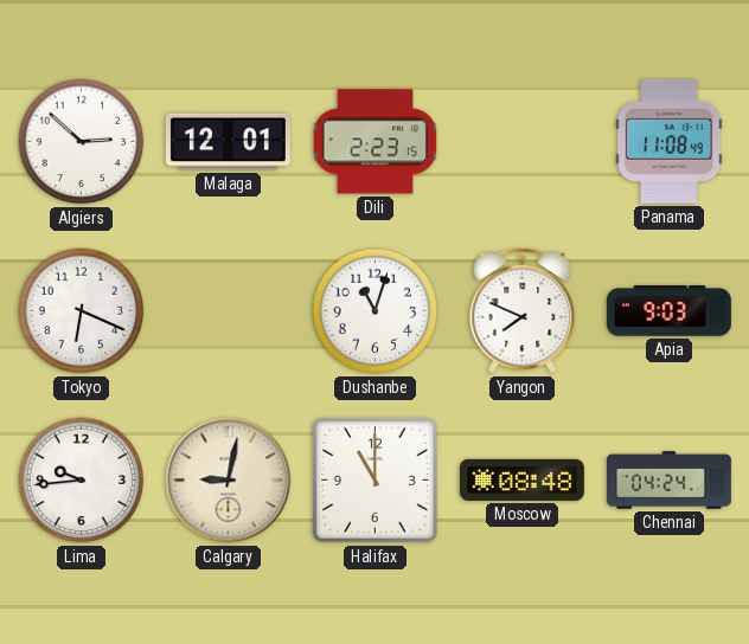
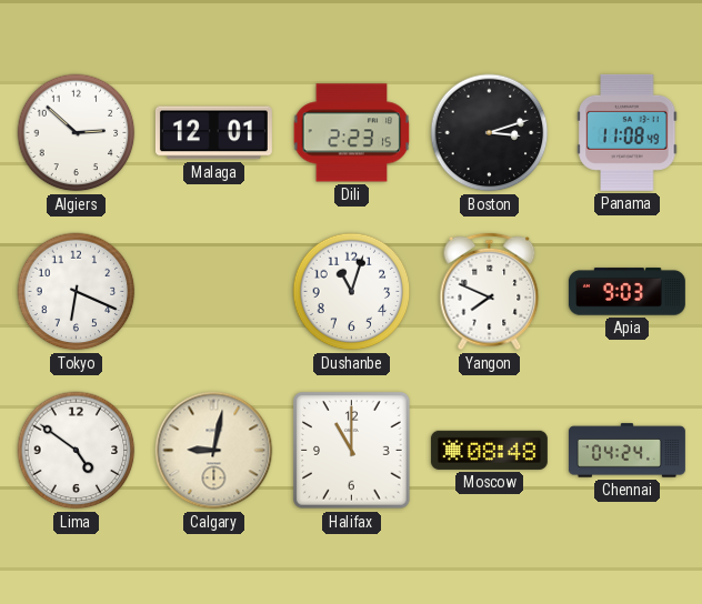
Boston: none -> 3:12
Lima: 9:44 -> 4:51
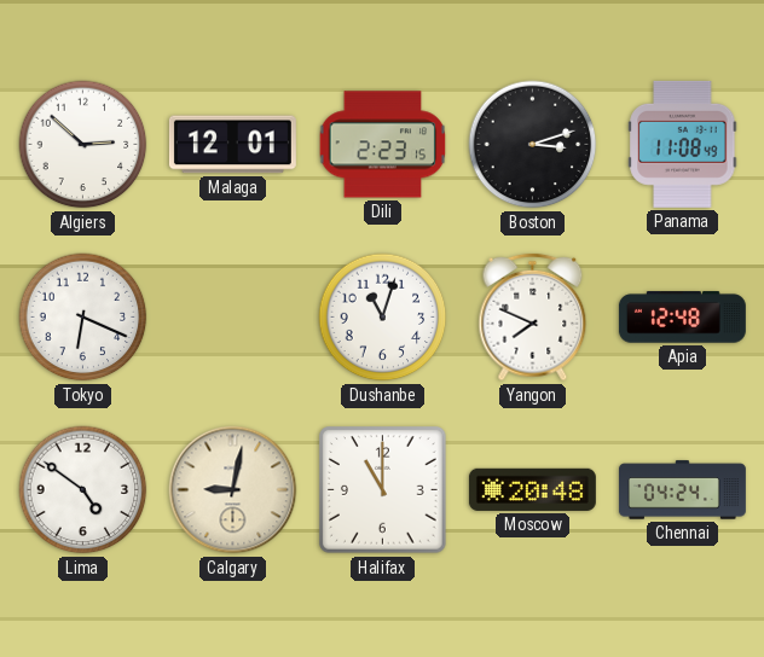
Apia: 9:03 -> 12:48
Moscow: 08:48 -> 20:48
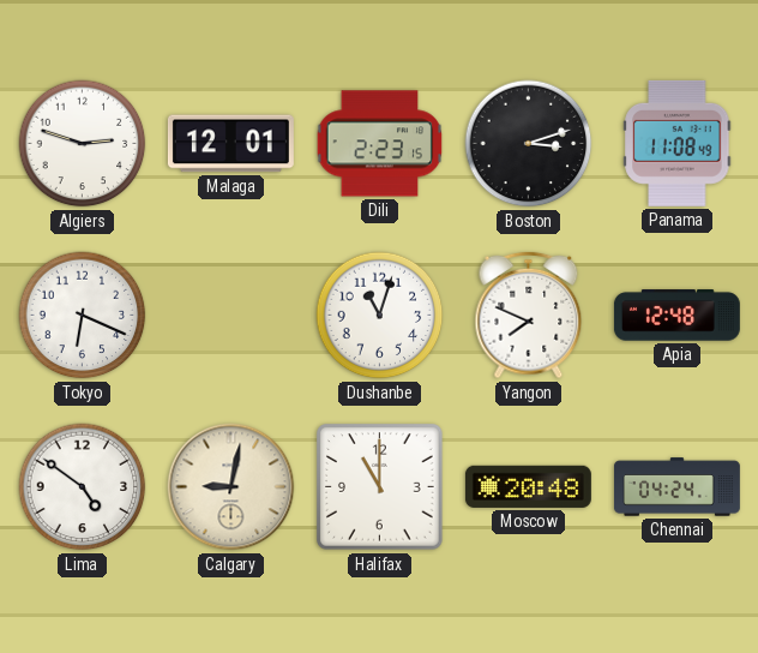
Algiers: 2:52 -> 2:48
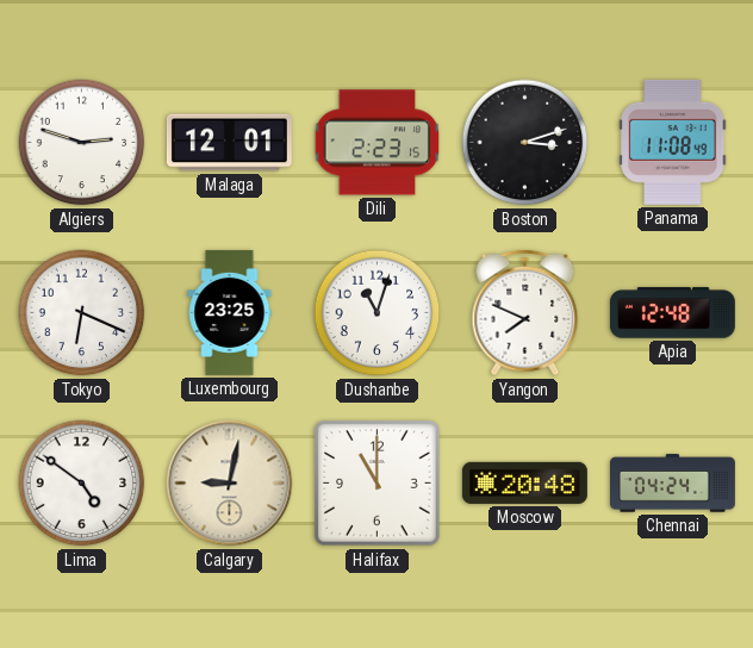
Luxembourg: none -> 23:25
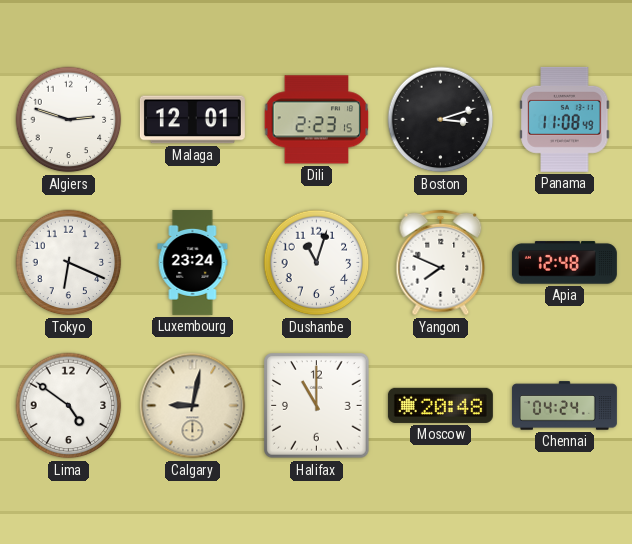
Luxembourg: 23:25 -> 23:24
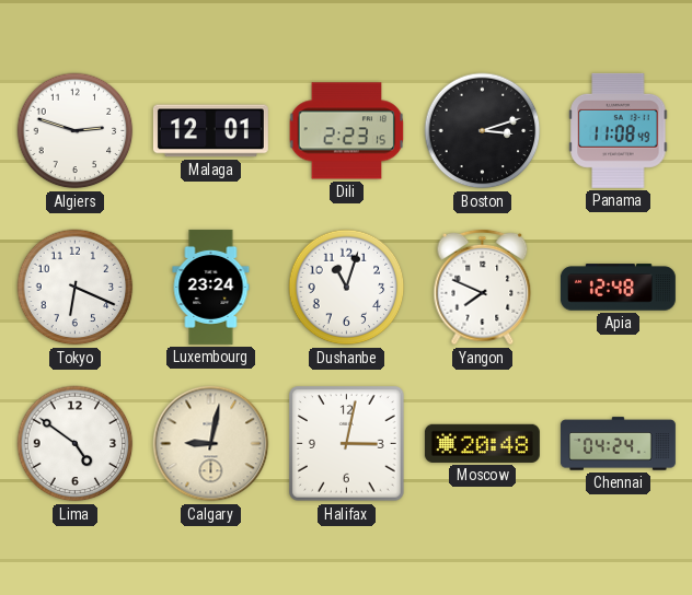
Halifax: 11:00 -> 3:02
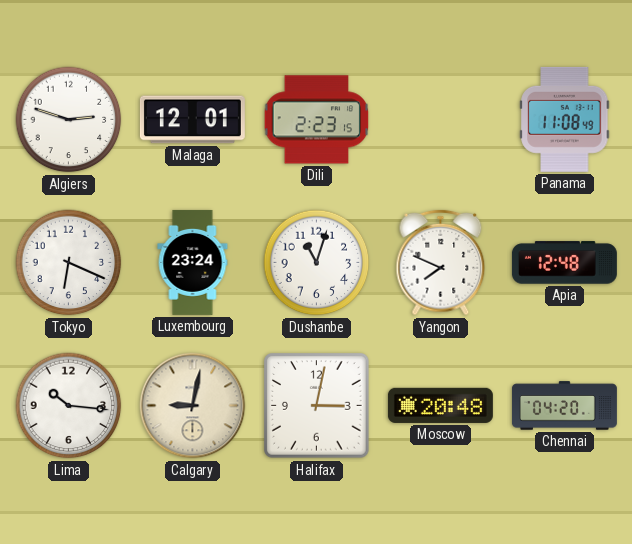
Boston: 3:12 -> none
Lima: 4:51 -> 10:16
Chennai: 04:24 -> 04:20
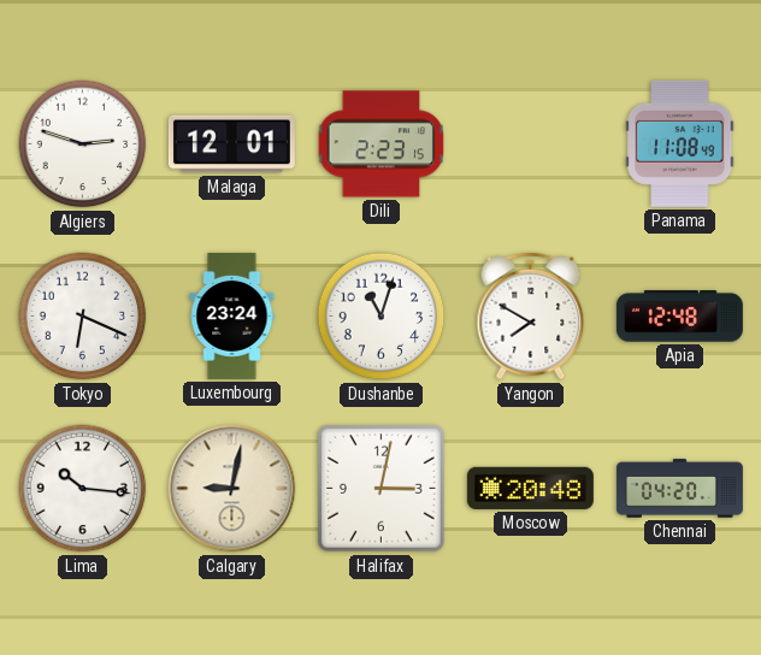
Yangon: 7:49 -> 7:50
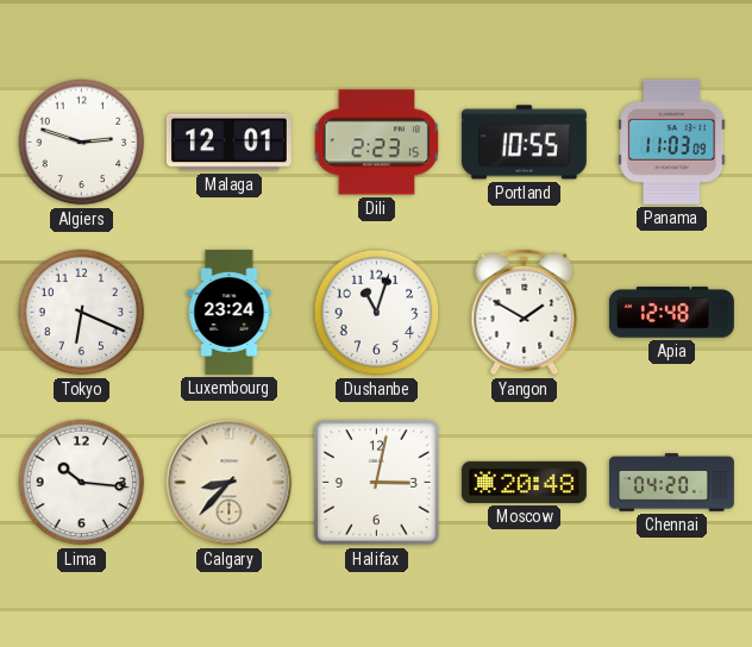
Portland: none -> 10:55
Panama: 11:08 -> 11:03
Yangon: 7:50 -> 1:50
Calgary: 9:02 -> 8:37
